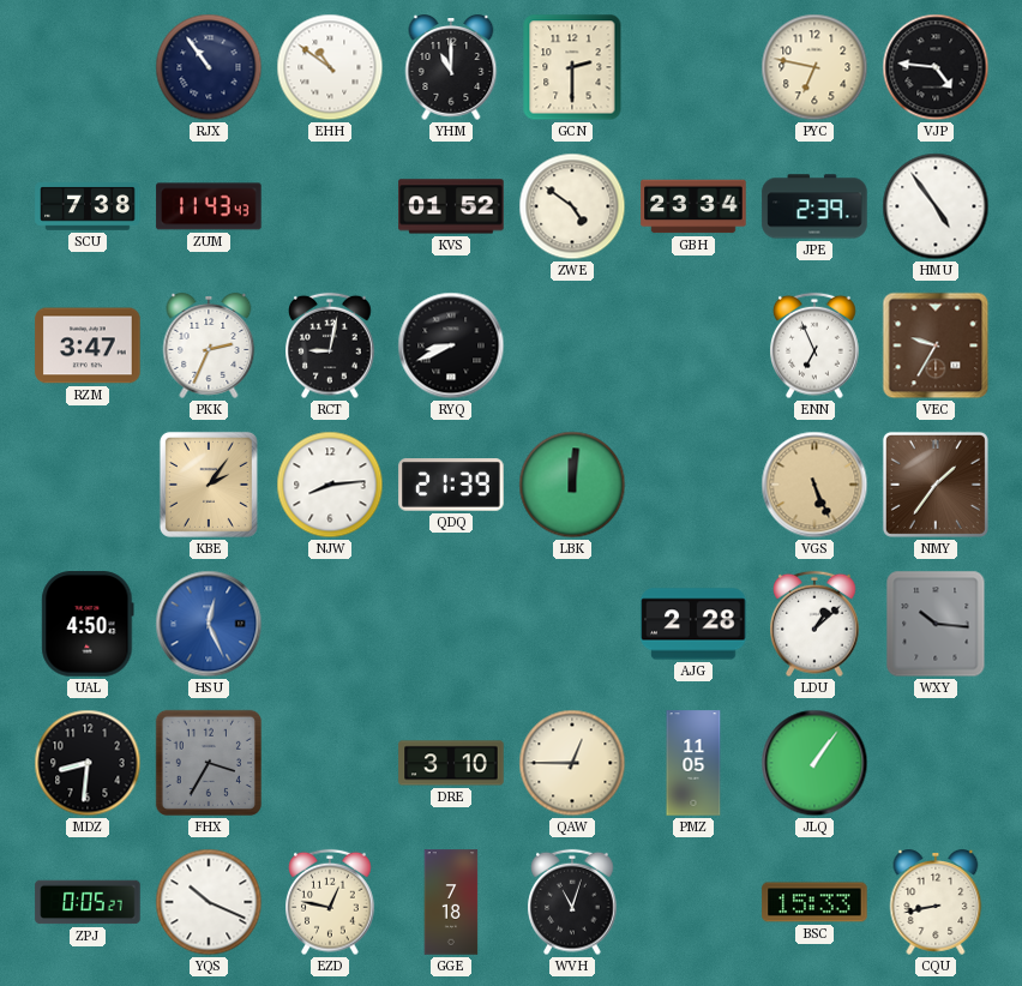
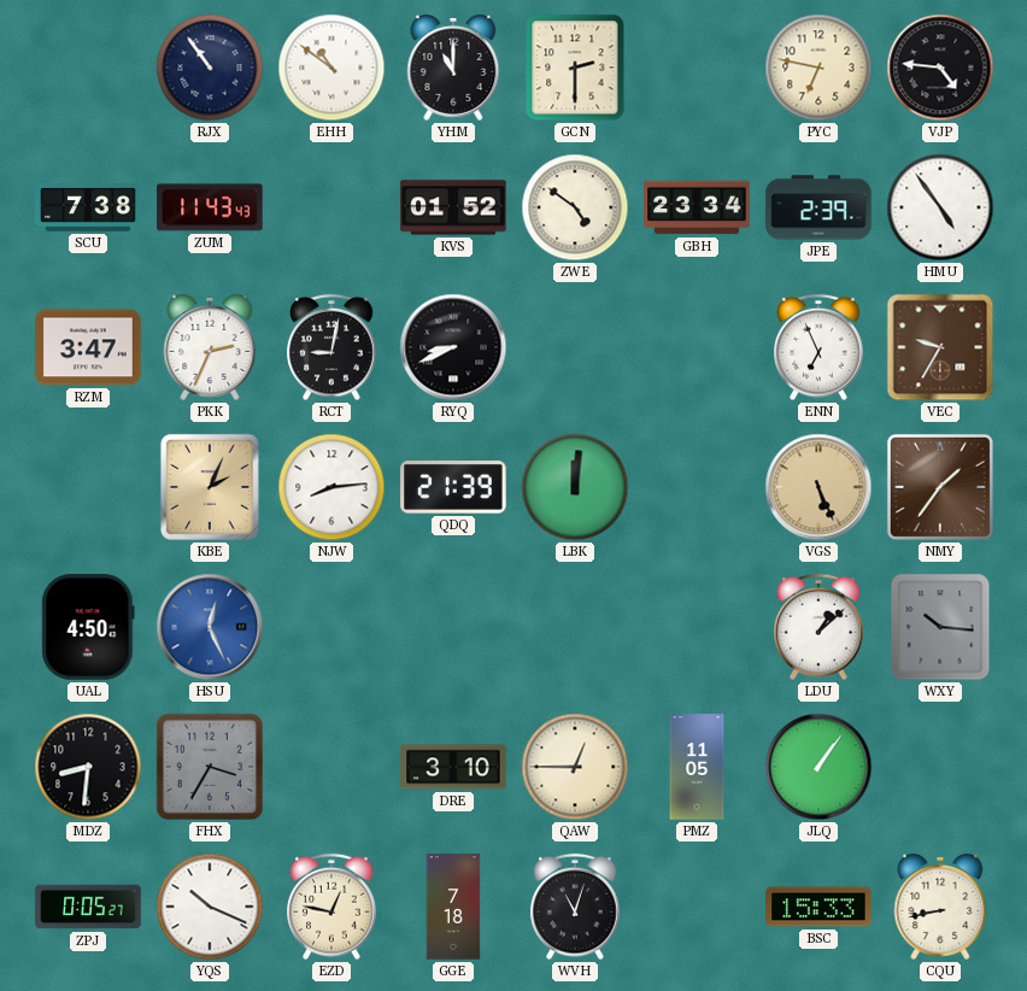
KBE: 2:06 -> 2:04
AJG: 2:28 -> none
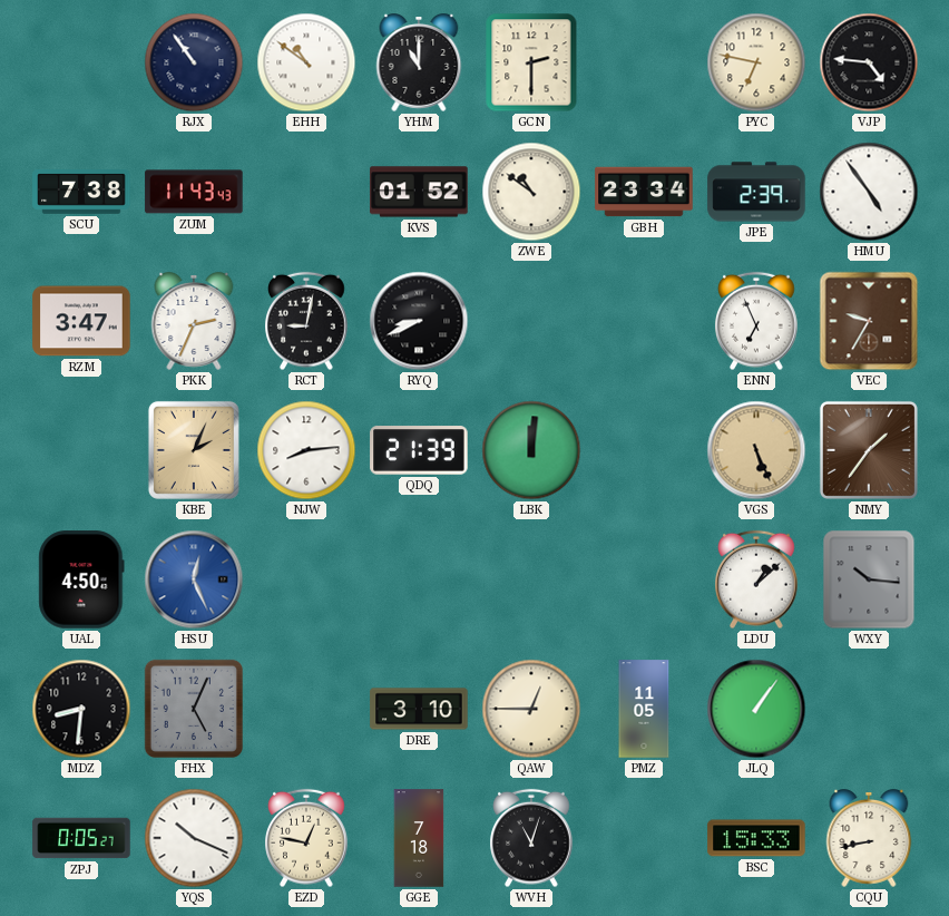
ZWE: 4:51 -> 10:51
FHX: 3:35 -> 5:04
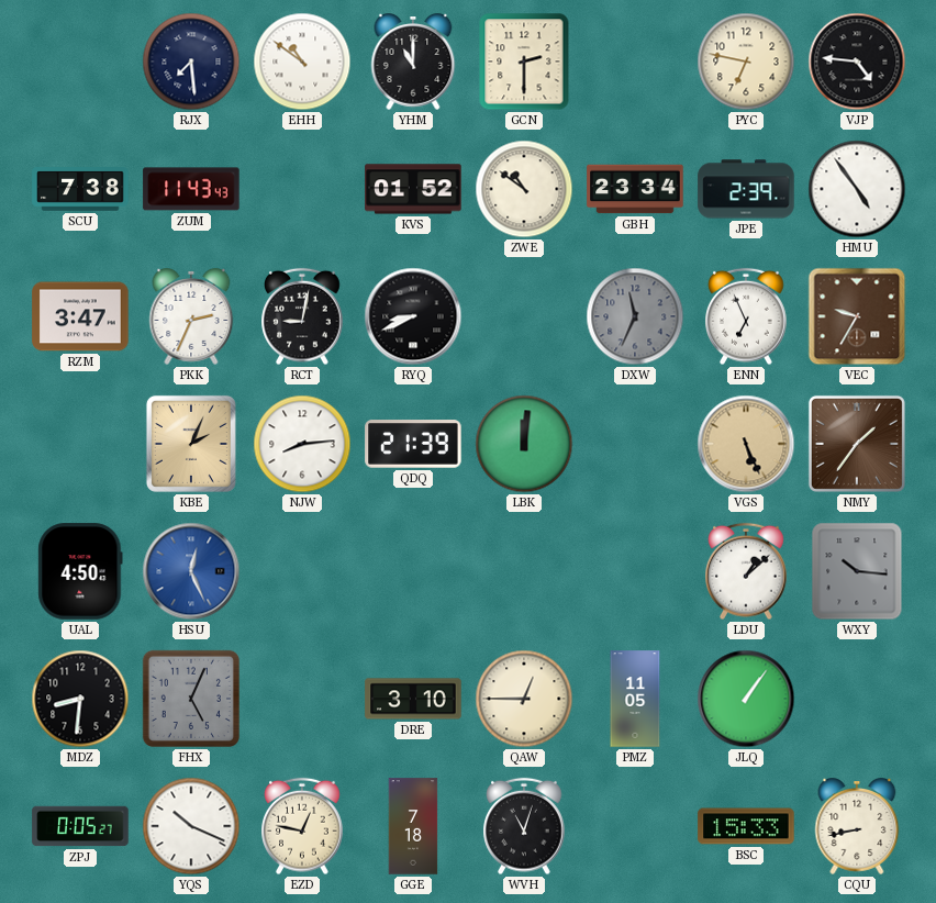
RJX: 10:54 -> 7:29
DXW: none -> 11:34
